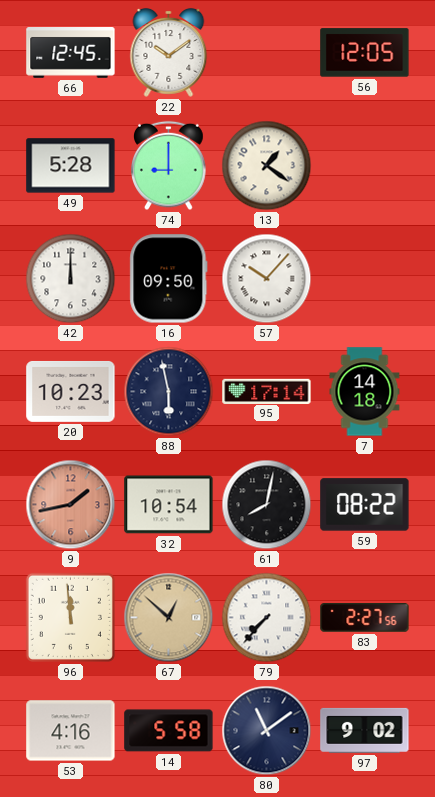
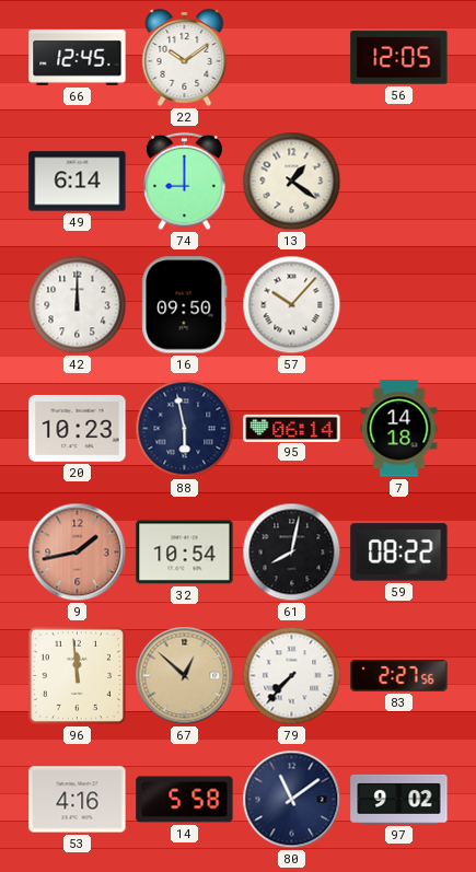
49: 5:28 -> 6:14
95: 17:14 -> 06:14
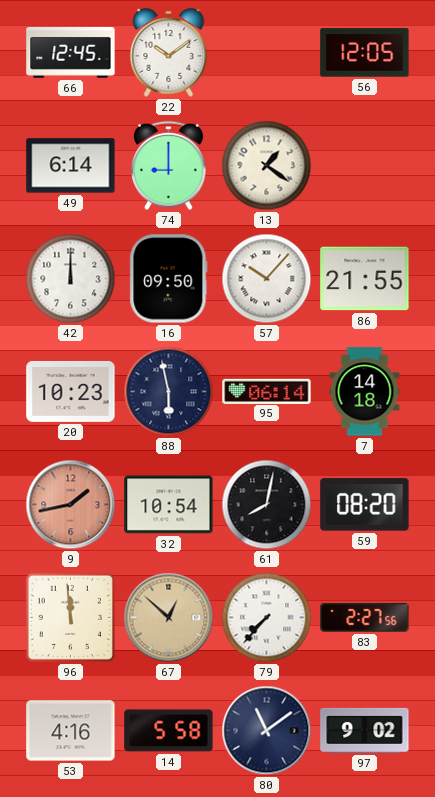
86: none -> 21:55
59: 08:22 -> 08:20
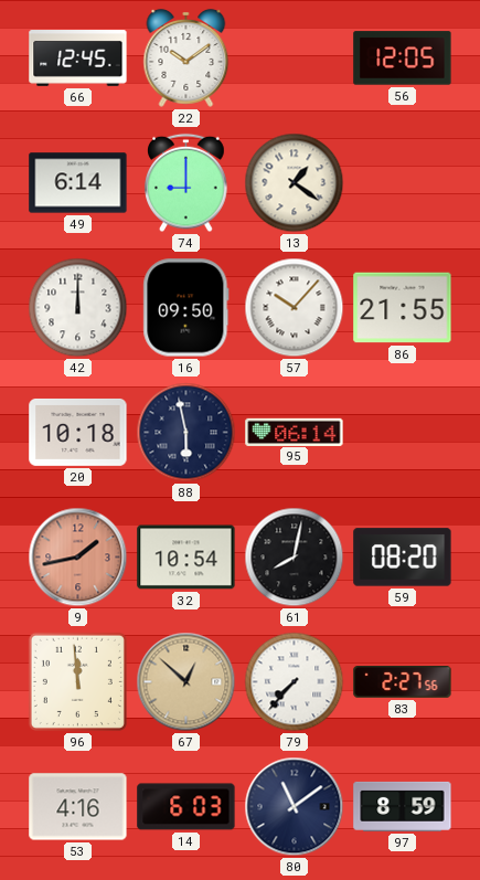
20: 10:23 -> 10:18
7: 14:18 -> none
14: 5:58 -> 6:03
97: 9:02 -> 8:59
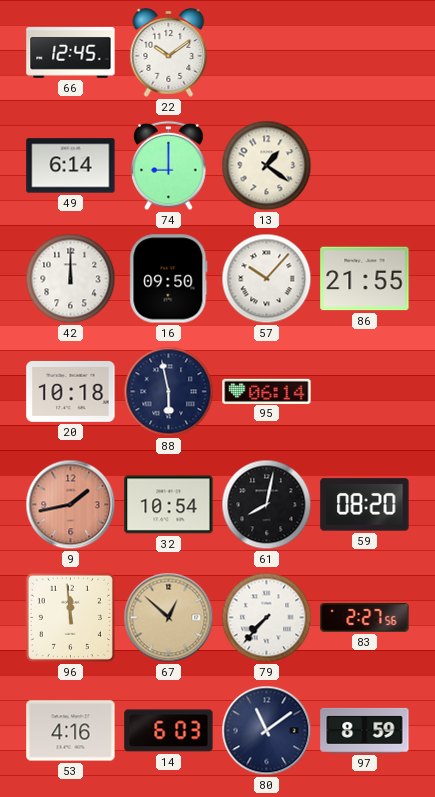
56: 12:05 -> none
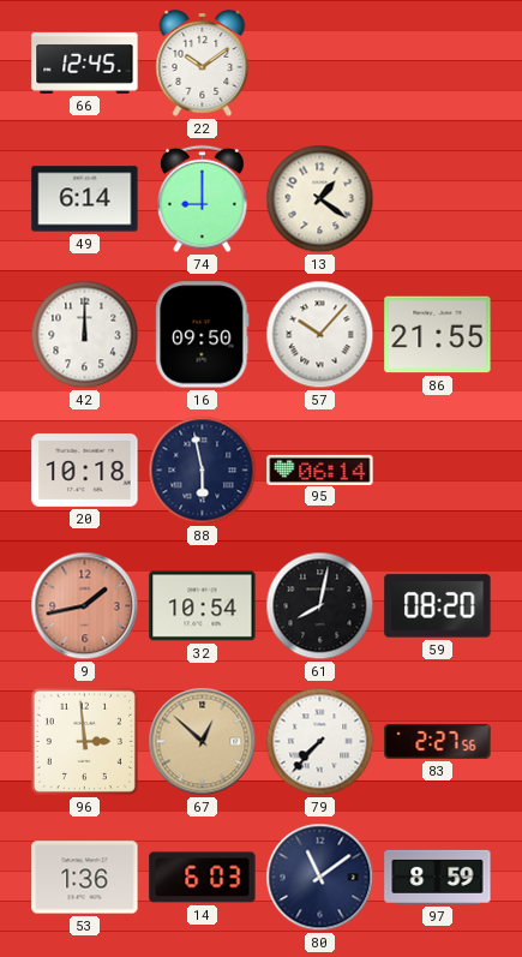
96: 11:59 -> 2:59
53: 4:16 -> 1:36
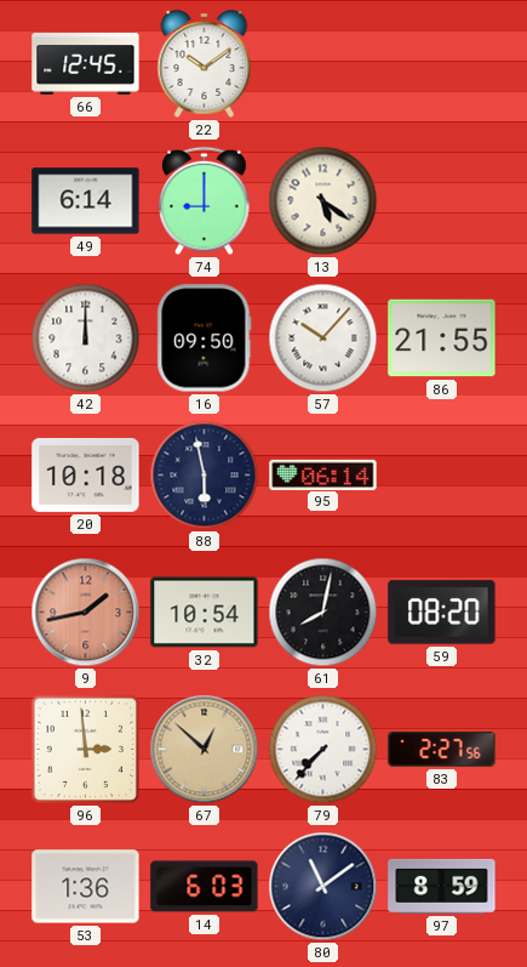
13: 1:21 -> 5:21
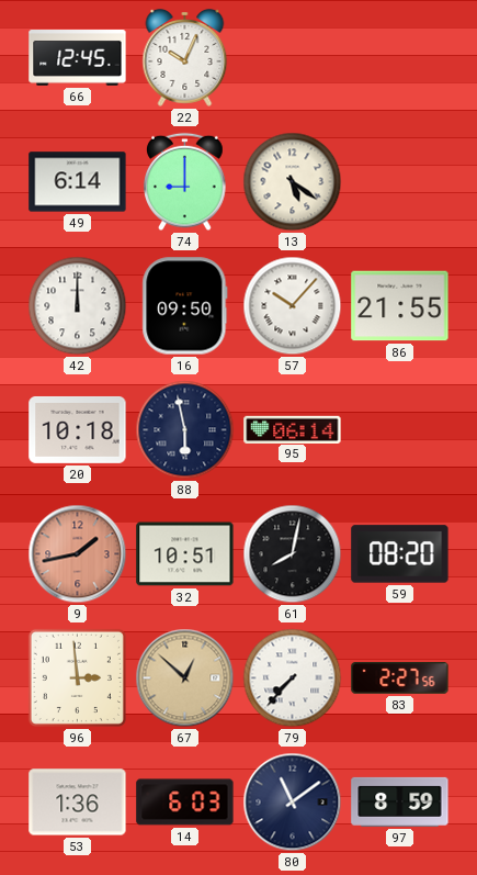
22: 10:09 -> 10:04
32: 10:54 -> 10:51
